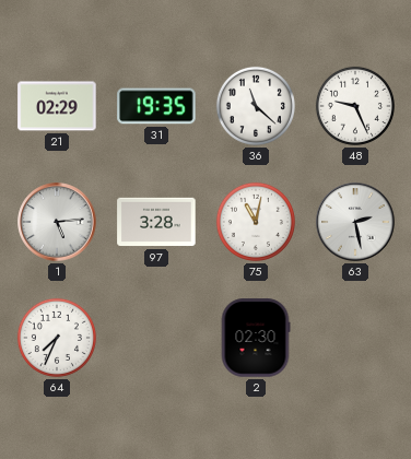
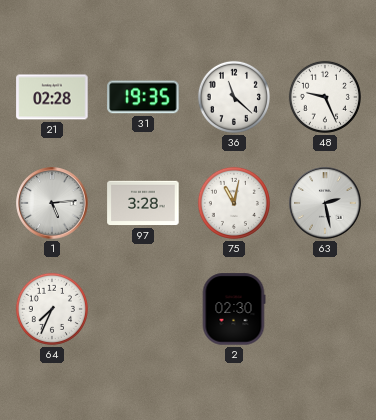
21: 02:29 -> 02:28
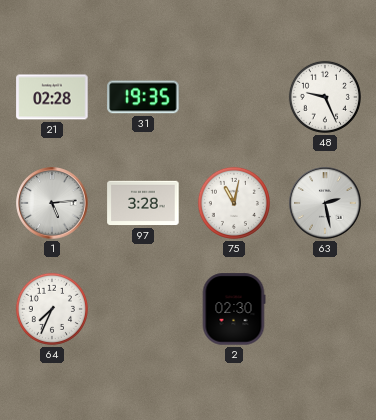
36: 11:22 -> none
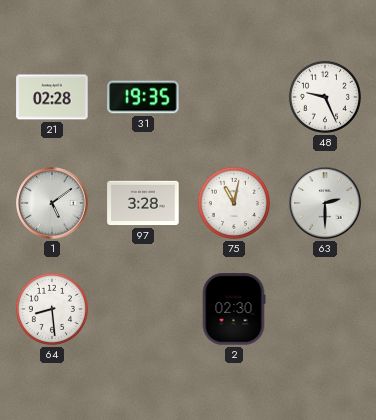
1: 5:14 -> 5:09
63: 2:28 -> 2:30
64: 7:34 -> 8:29
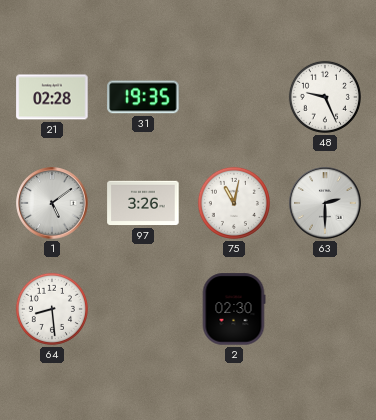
97: 3:28 -> 3:26
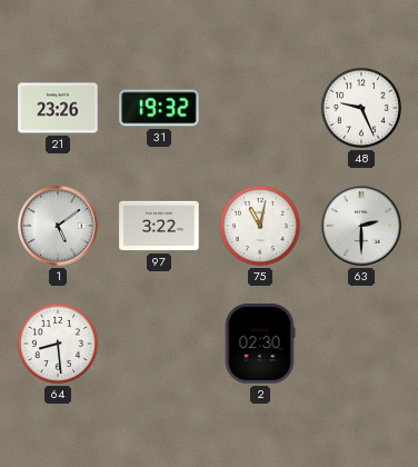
21: 02:28 -> 23:26
31: 19:35 -> 19:32
97: 3:26 -> 3:22
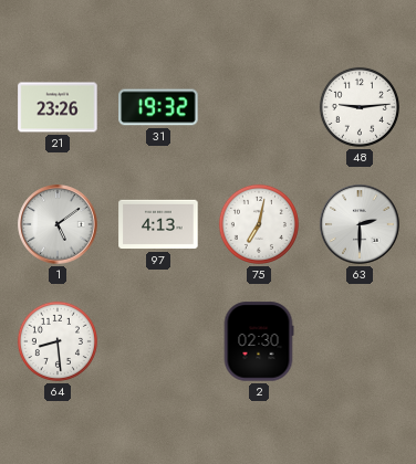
48: 9:26 -> 9:14
97: 3:22 -> 4:13
75: 11:02 -> 7:02
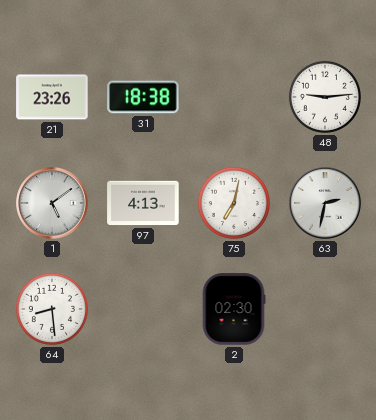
31: 19:32 -> 18:38
63: 2:30 -> 2:32
